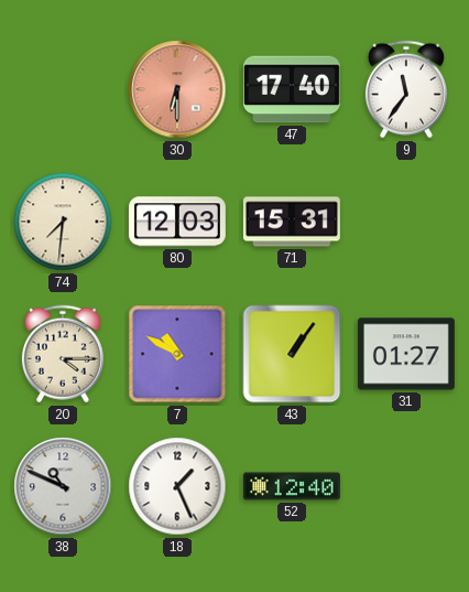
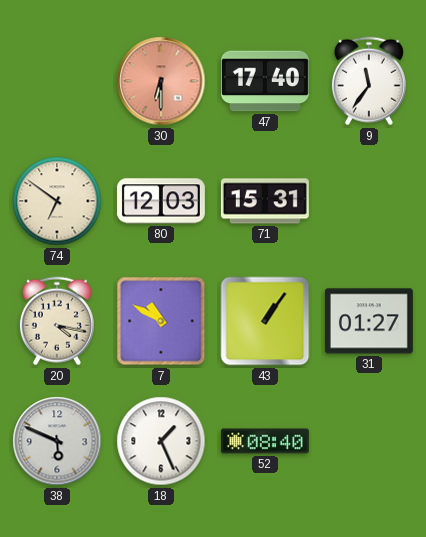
74: 7:31 -> 6:51
20: 4:15 -> 4:17
38: 10:49 -> 5:49
52: 12:40 -> 08:40
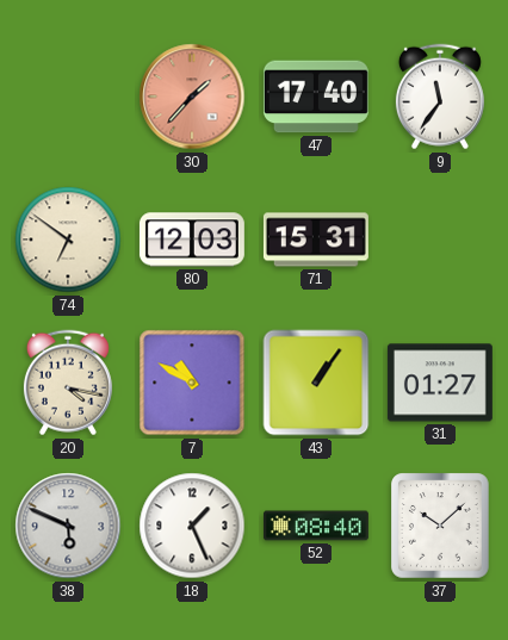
30: 6:30 -> 1:37
37: none -> 10:08
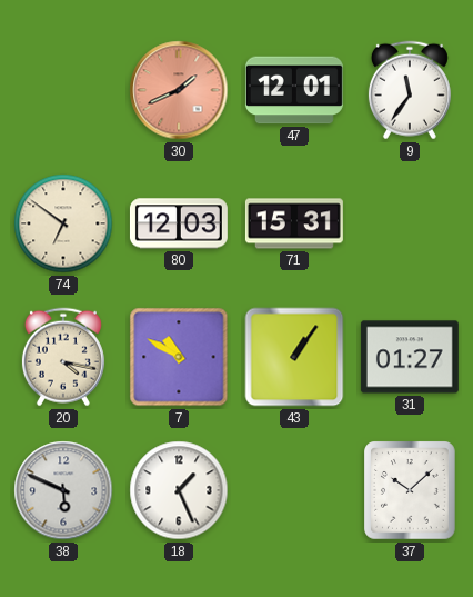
30: 1:37 -> 1:41
47: 17:40 -> 12:01
52: 08:40 -> none
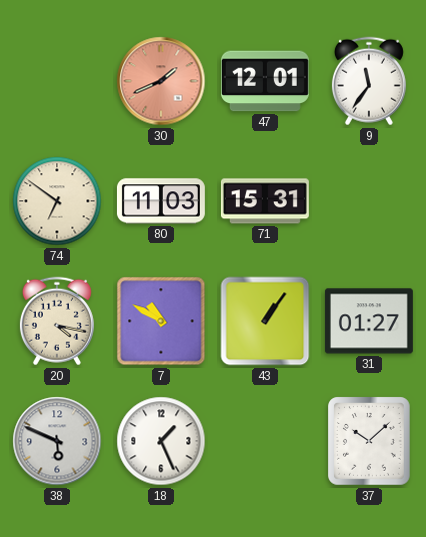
80: 12:03 -> 11:03
